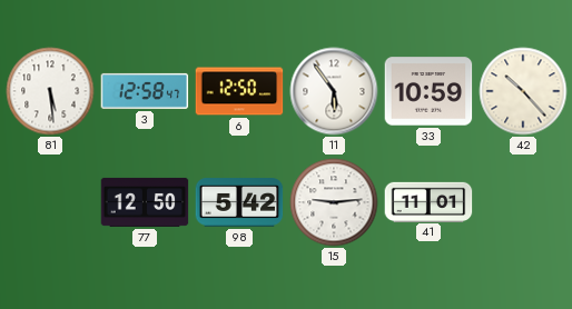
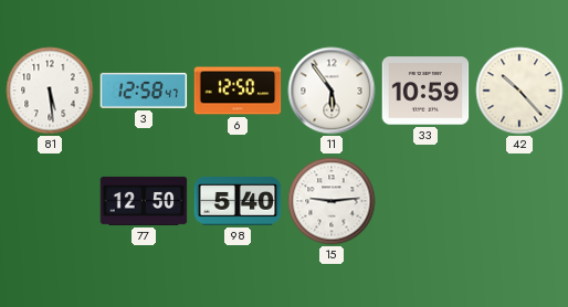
98: 5:42 -> 5:40
41: 11:01 -> none
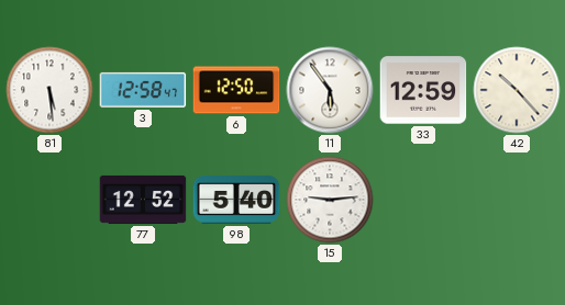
33: 10:59 -> 12:59
77: 12:50 -> 12:52
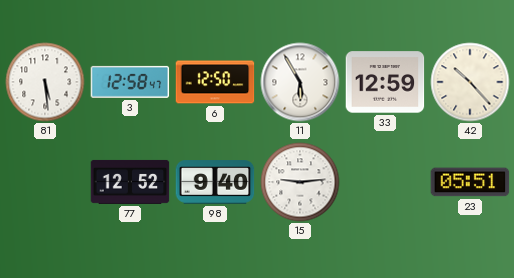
11: 5:54 -> 5:55
98: 5:40 -> 9:40
23: none -> 05:51
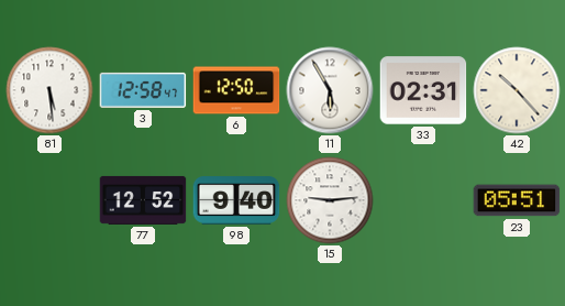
33: 12:59 -> 02:31
